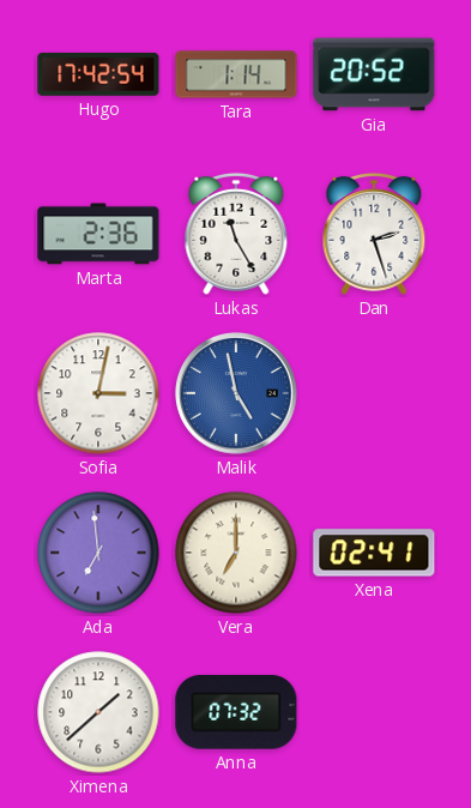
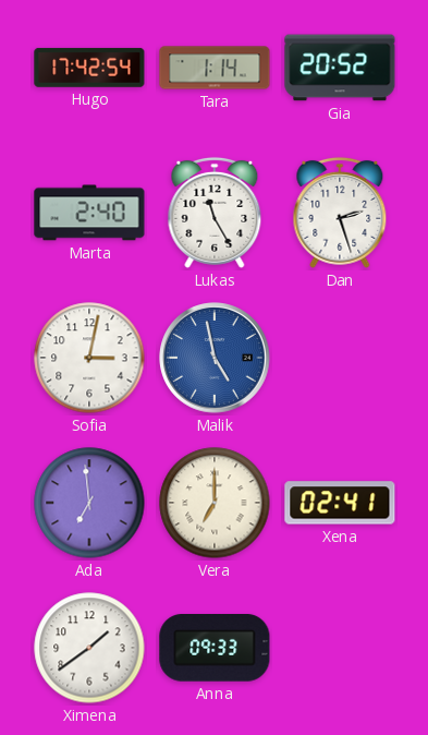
Marta: 2:36 -> 2:40
Ximena: 1:38 -> 1:39
Anna: 07:32 -> 09:33
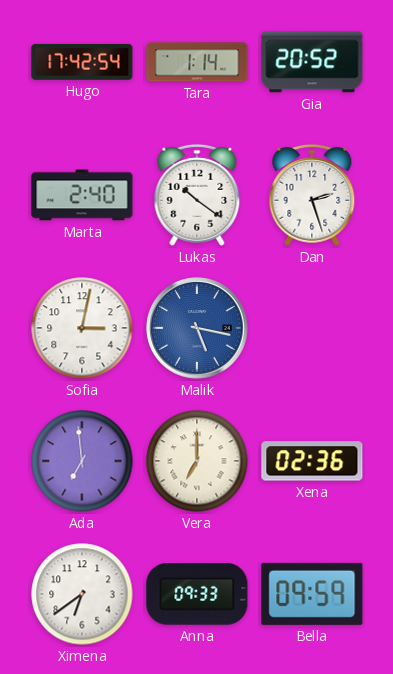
Lukas: 11:25 -> 10:21
Malik: 4:58 -> 5:17
Xena: 02:41 -> 02:36
Ximena: 1:39 -> 6:39
Bella: none -> 09:59
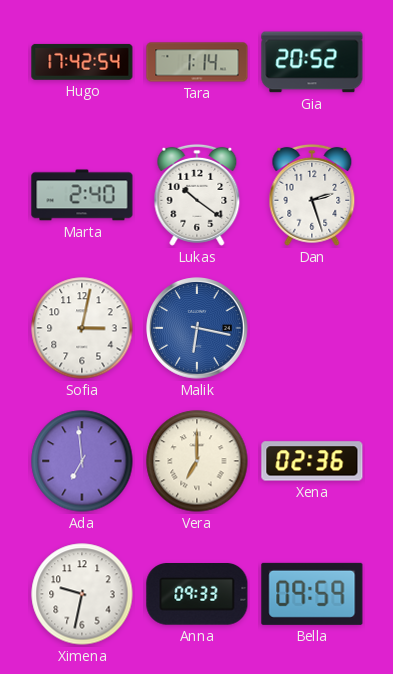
Malik: 5:17 -> 6:17
Ximena: 6:39 -> 9:32
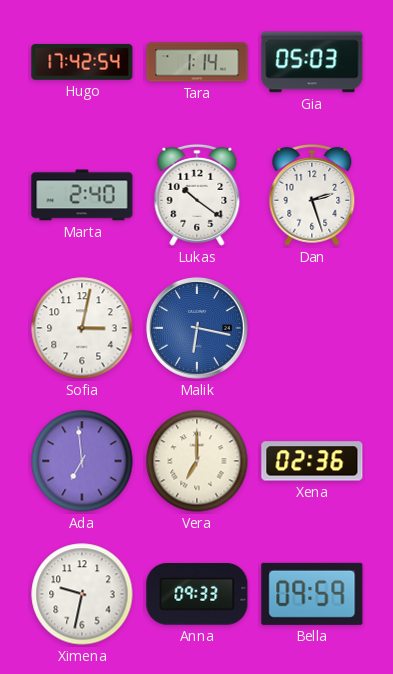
Gia: 20:52 -> 05:03
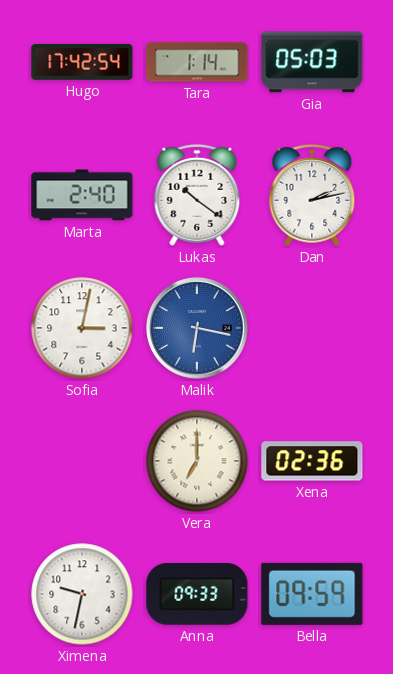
Dan: 2:27 -> 2:13
Ada: 6:59 -> none
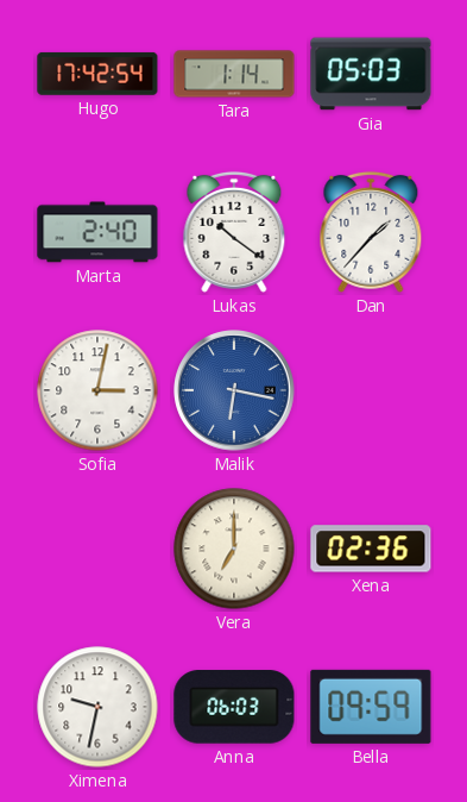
Dan: 2:13 -> 1:37
Anna: 09:33 -> 06:03
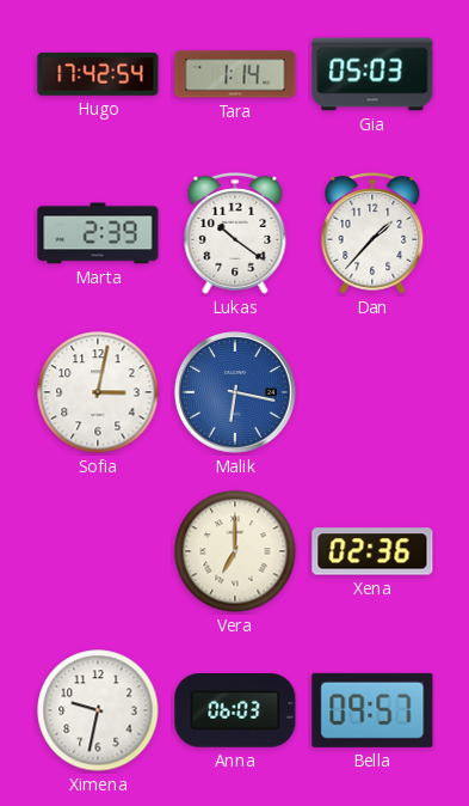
Marta: 2:40 -> 2:39
Bella: 09:59 -> 09:57
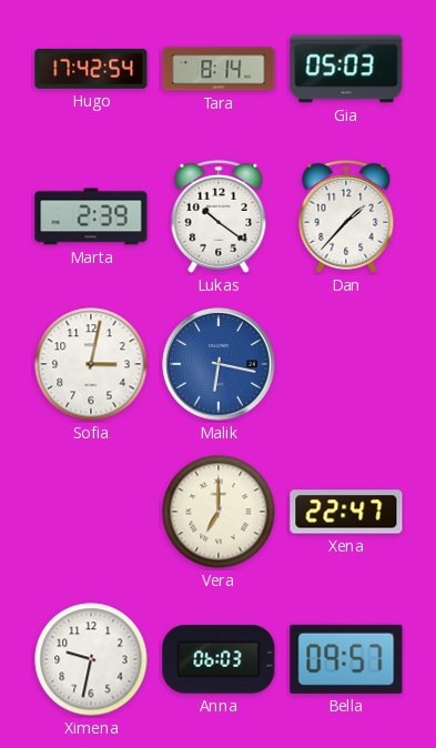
Tara: 1:14 -> 8:14
Xena: 02:36 -> 22:47
